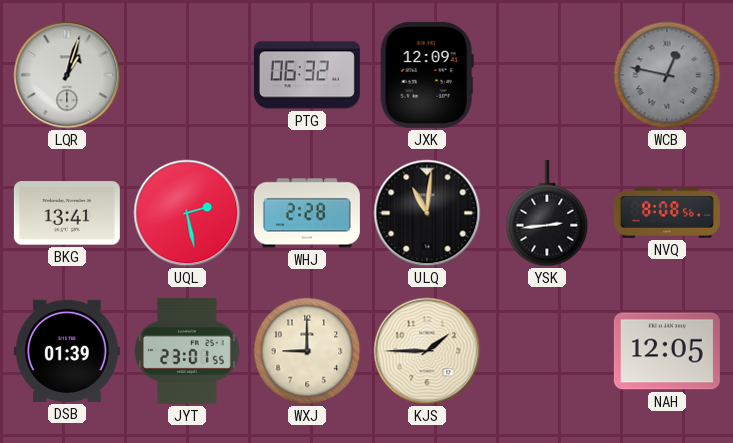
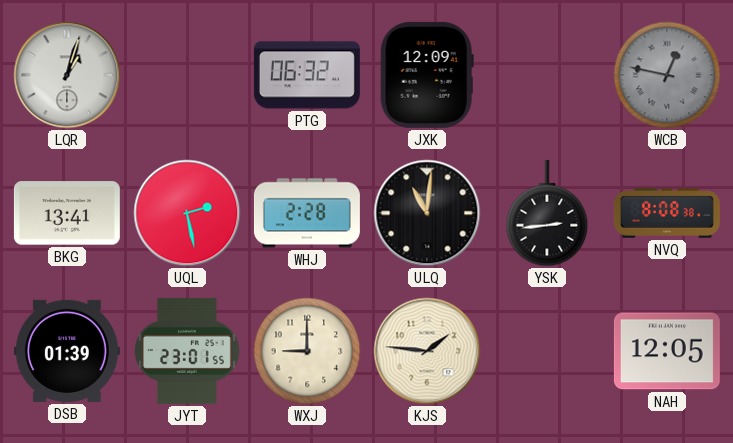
NVQ: 8:08:56 -> 8:08:38
KJS: 1:45 -> 1:46
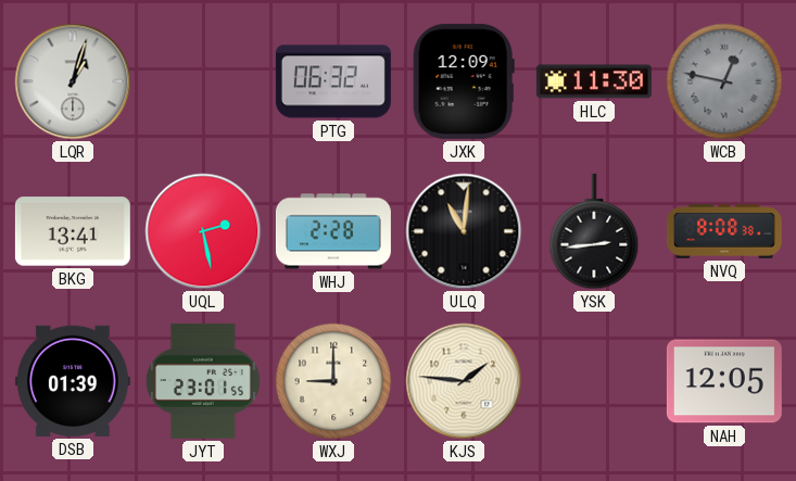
HLC: none -> 11:30
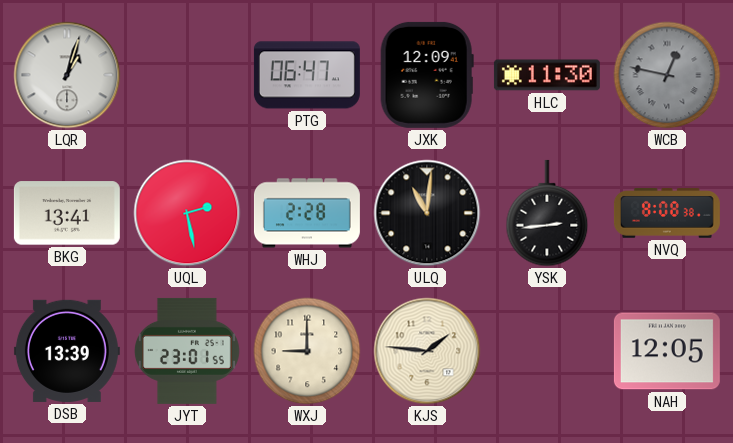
PTG: 06:32 -> 06:47
DSB: 01:39 -> 13:39
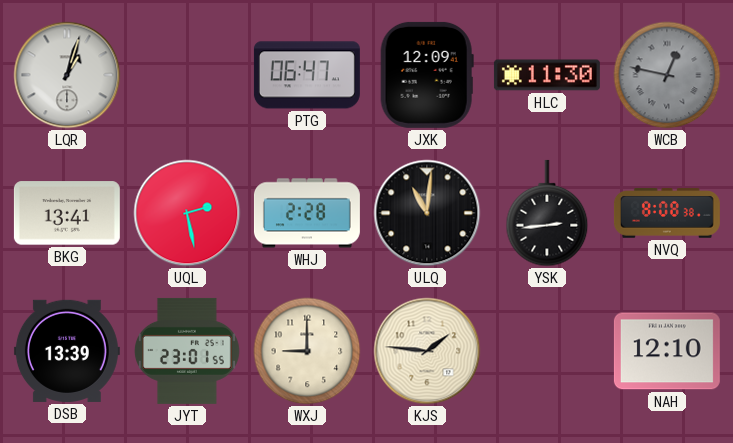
NAH: 12:05 -> 12:10
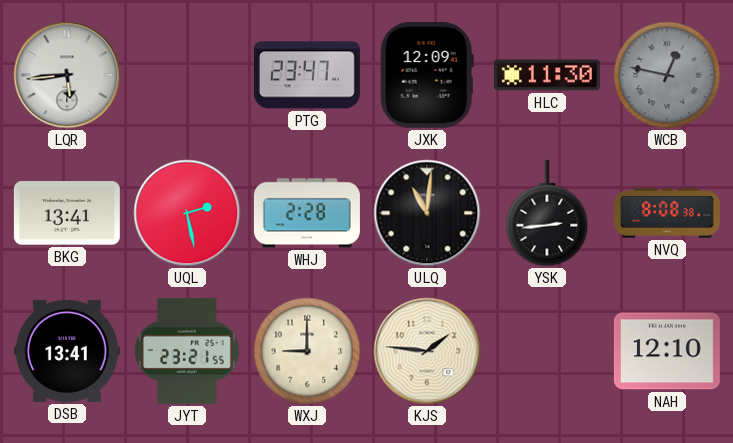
LQR: 1:03 -> 5:44
PTG: 06:47 -> 23:47
DSB: 13:39 -> 13:41
JYT: 23:01 -> 23:21
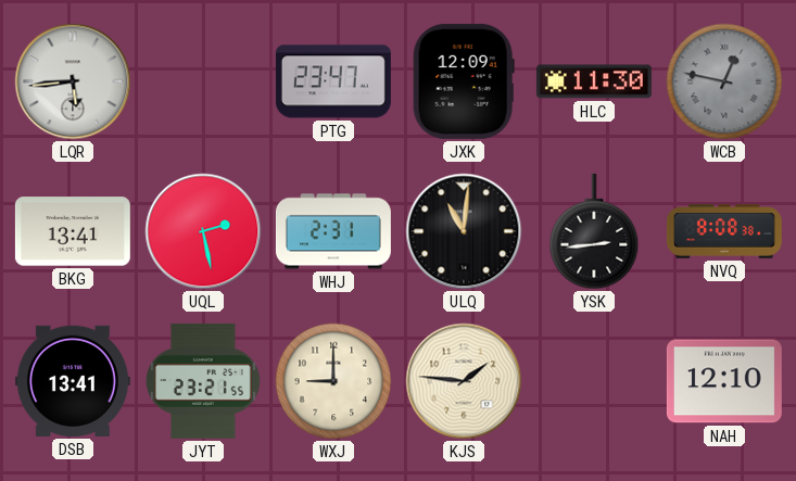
WHJ: 2:28 -> 2:31
